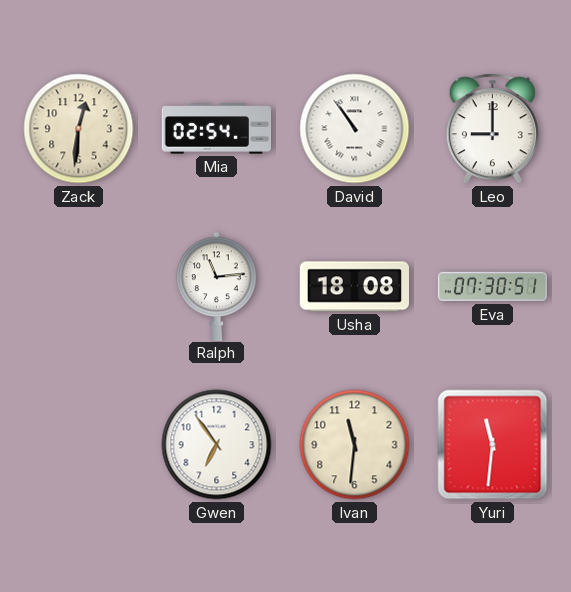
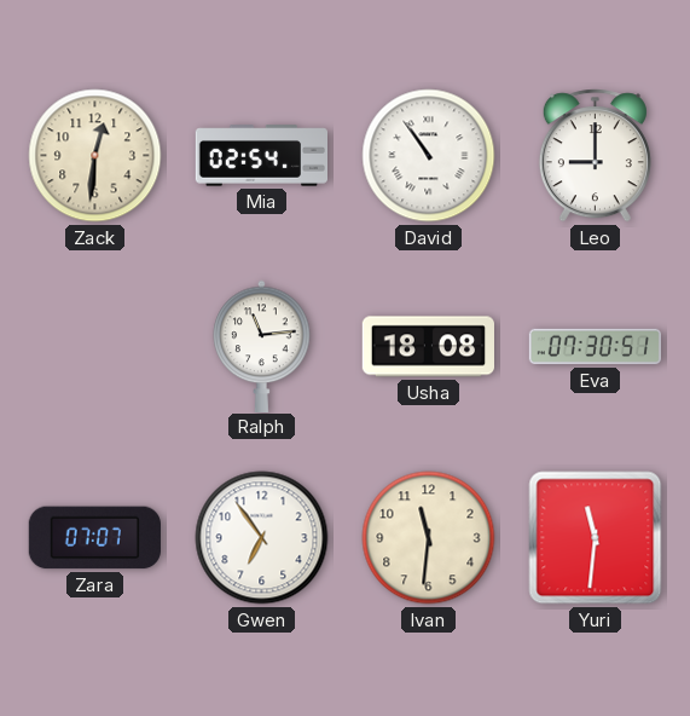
Zara: none -> 07:07
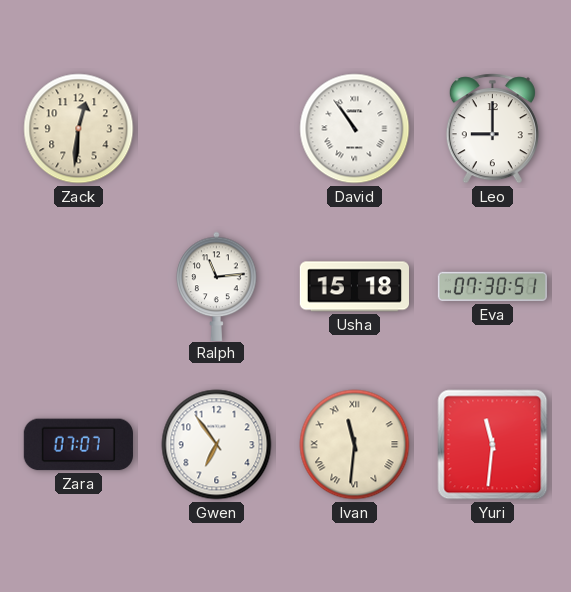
Mia: 02:54 -> none
Usha: 18:08 -> 15:18
Ivan numerals: Arabic -> Roman
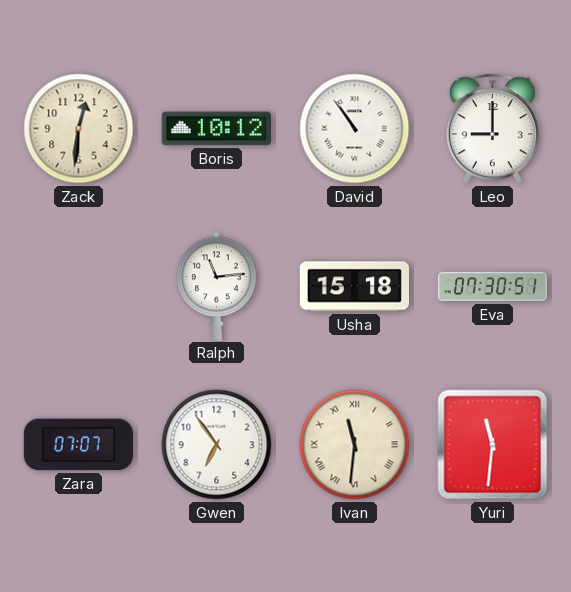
Boris: none -> 10:12
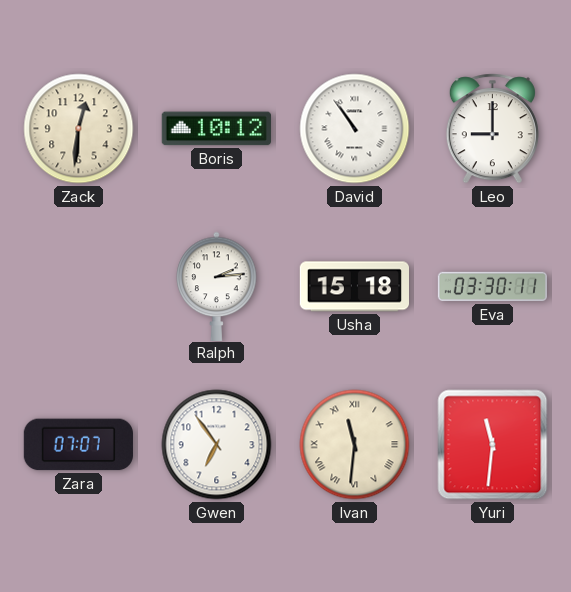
Ralph: 11:14 -> 2:14
Eva: 07:30 -> 03:30
